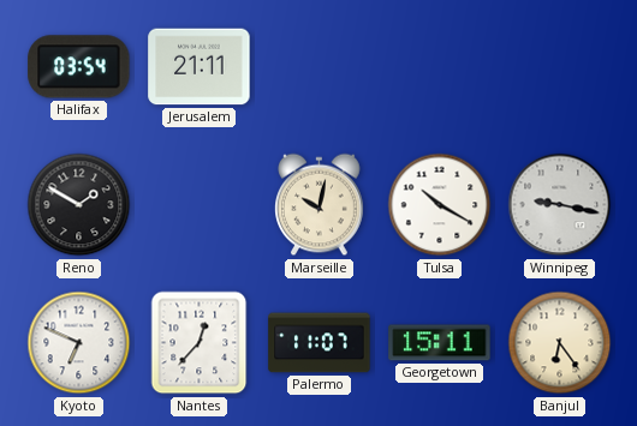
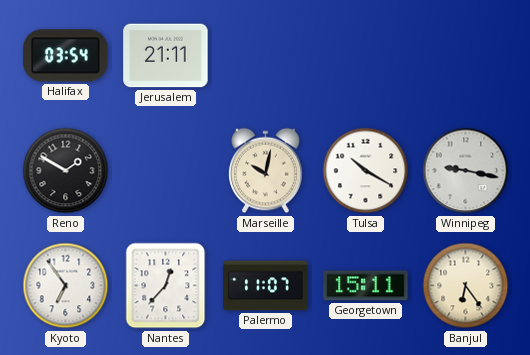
Kyoto: 6:49 -> 6:54
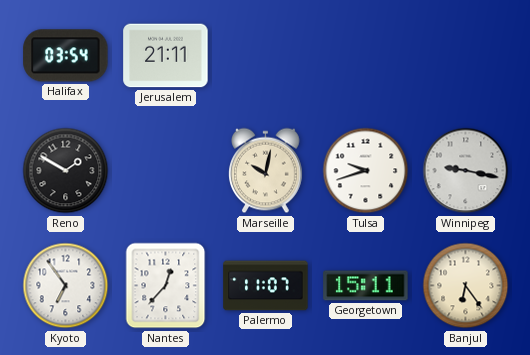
Tulsa: 10:20 -> 9:42
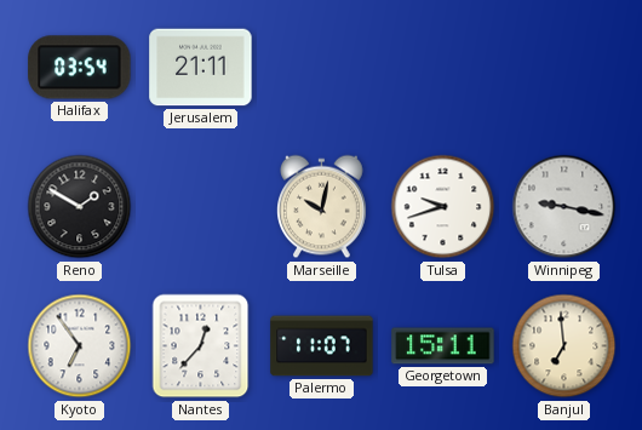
Banjul: 6:24 -> 6:59
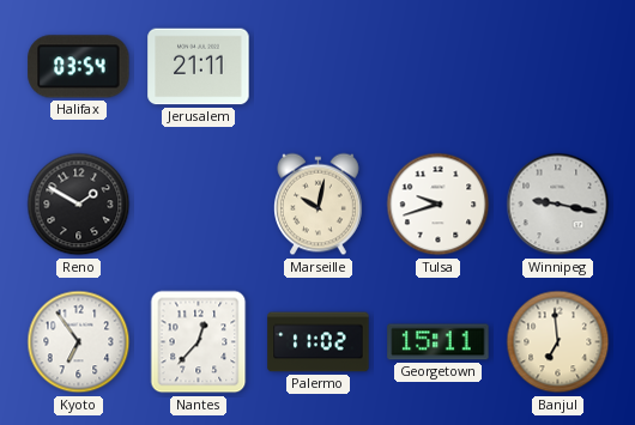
Palermo: 11:07 -> 11:02
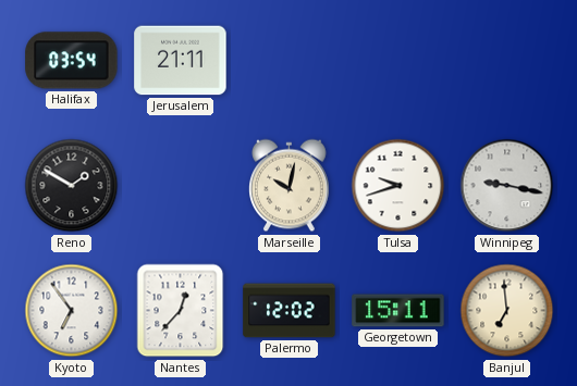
Palermo: 11:02 -> 12:02
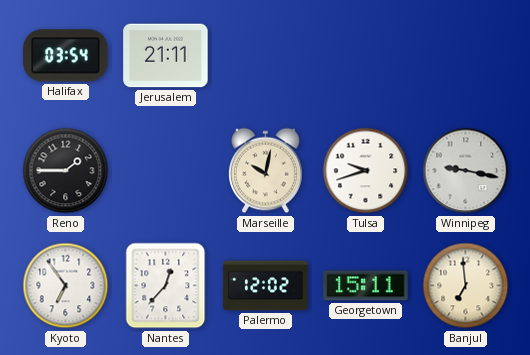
Reno: 1:50 -> 1:45
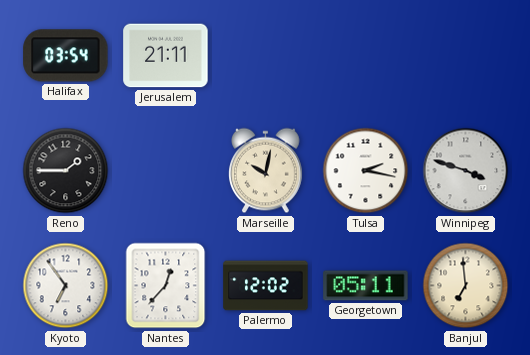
Tulsa: 9:42 -> 2:17
Winnipeg: 9:17 -> 3:48
Georgetown: 15:11 -> 05:11
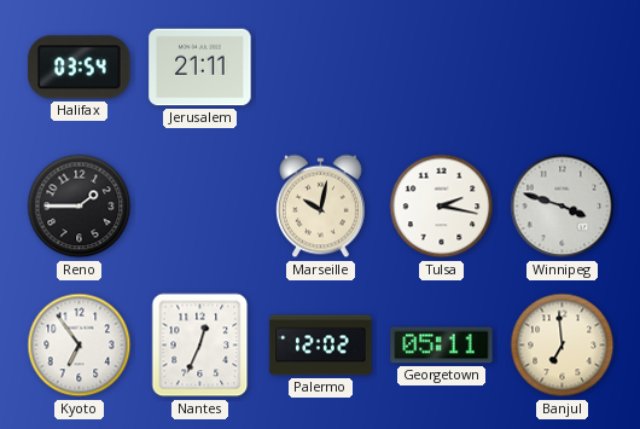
Nantes: 12:37 -> 12:34
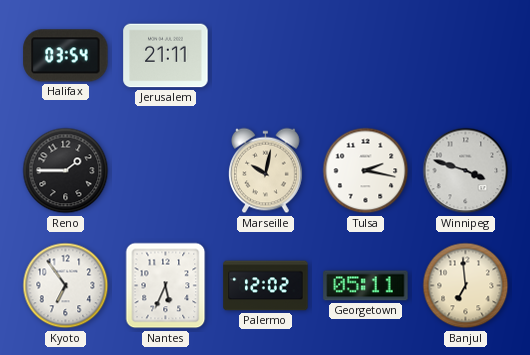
Nantes: 12:34 -> 5:34
